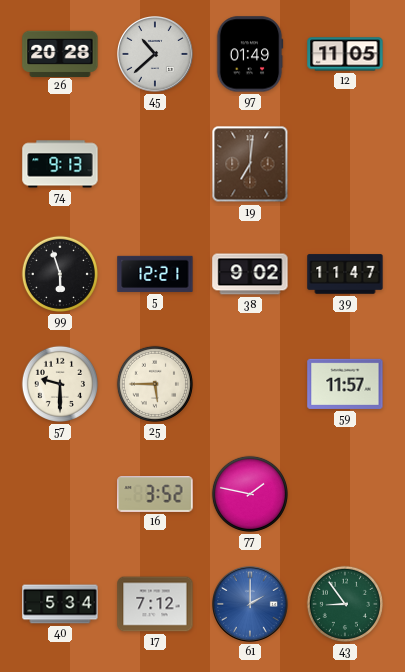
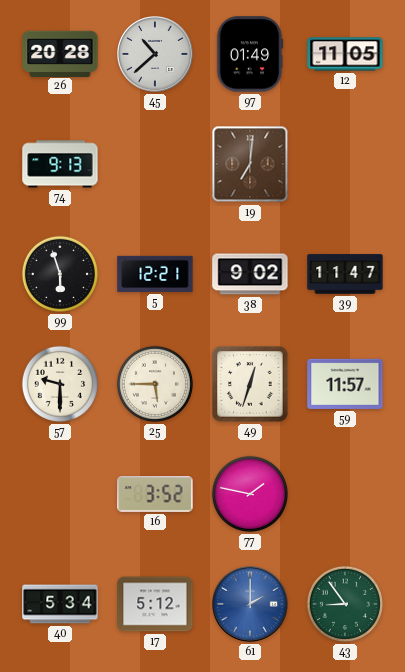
49: none -> 12:33
17: 7:12 -> 5:12
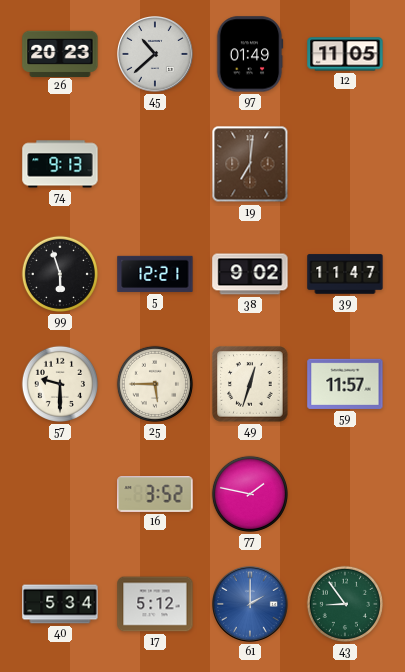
26: 20:28 -> 20:23
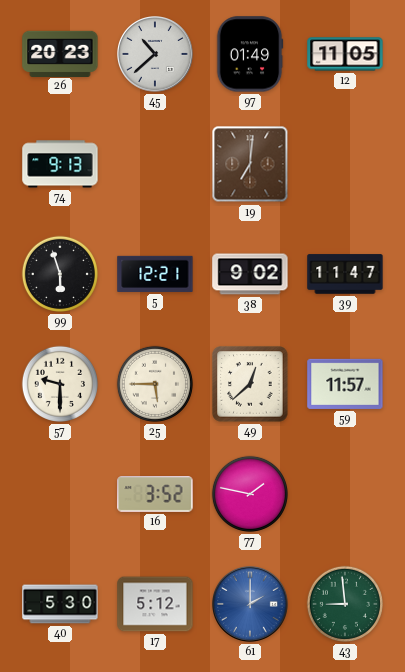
49: 12:33 -> 12:38
40: 5:34 -> 5:30
43: 8:54 -> 8:59
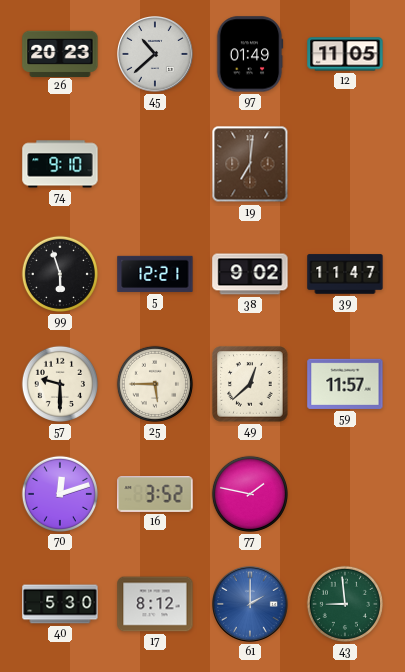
74: 9:13 -> 9:10
70: none -> 12:12
17: 5:12 -> 8:12
